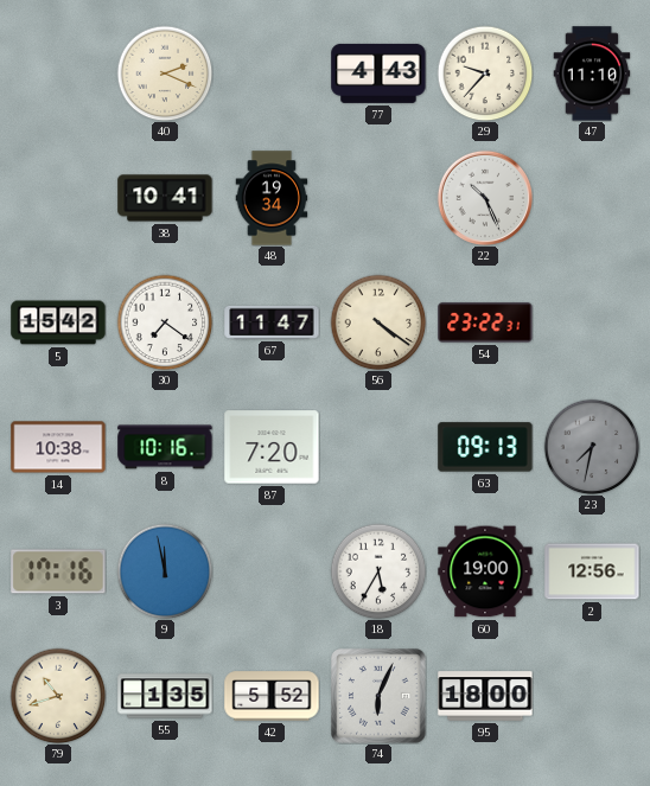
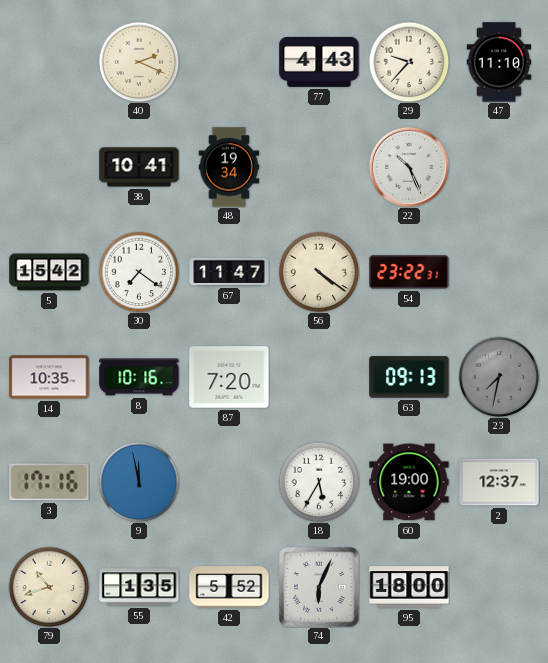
14: 10:38 -> 10:35
2: 12:56 -> 12:37
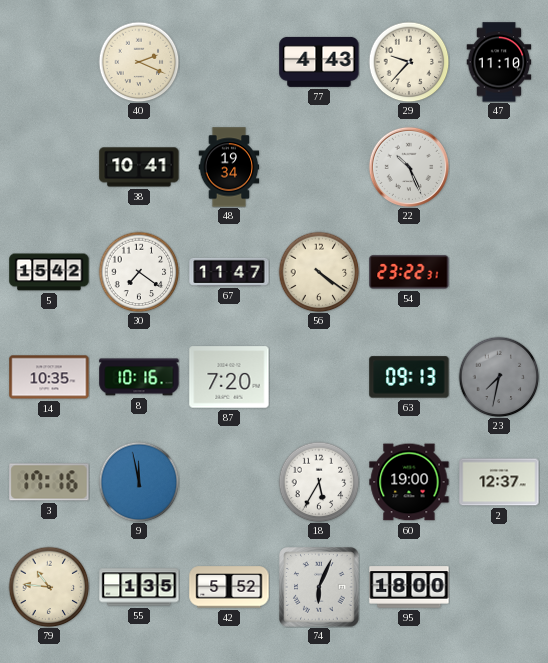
79: 10:42 -> 10:46
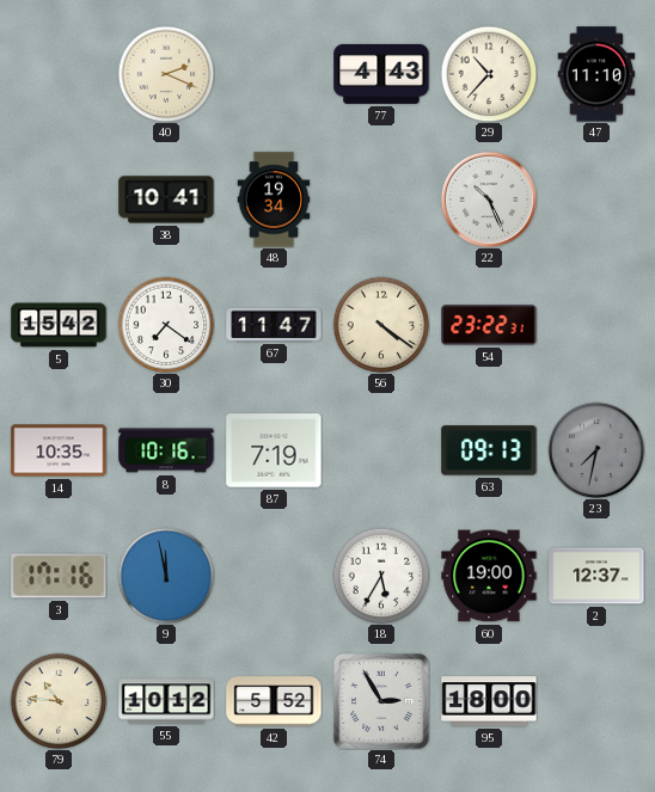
29: 9:37 -> 10:37
87: 7:20 -> 7:19
55: 1:35 -> 10:12
74: 6:04 -> 2:55
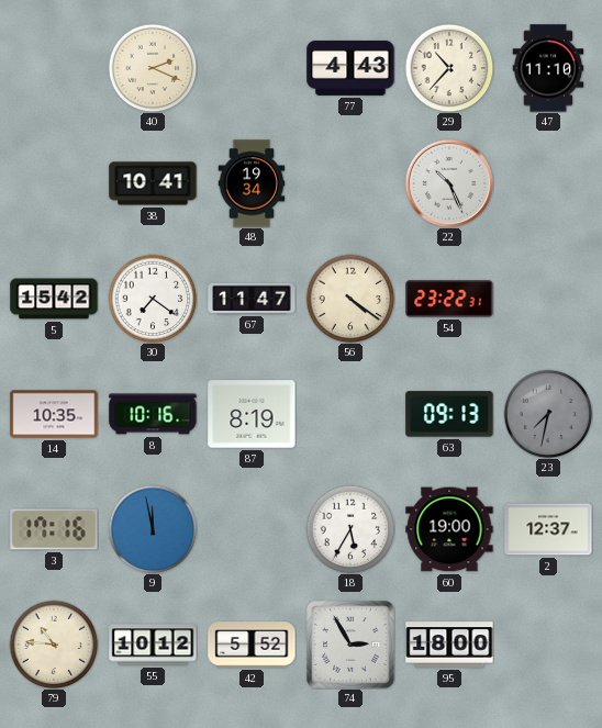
87: 7:19 -> 8:19
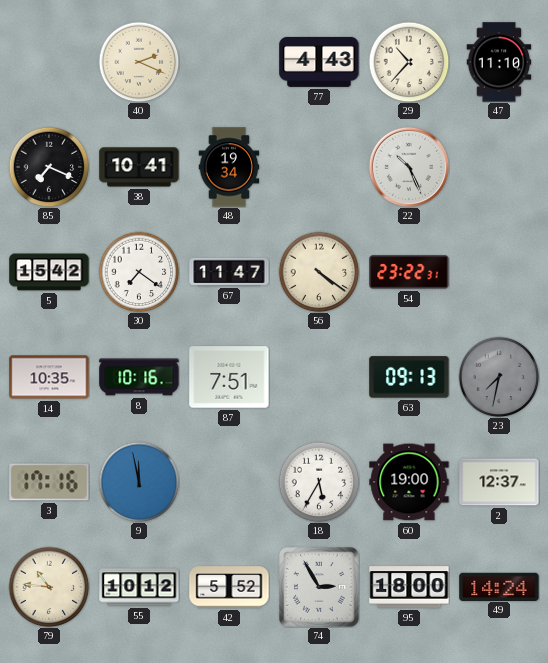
85: none -> 7:19
87: 8:19 -> 7:51
49: none -> 14:24
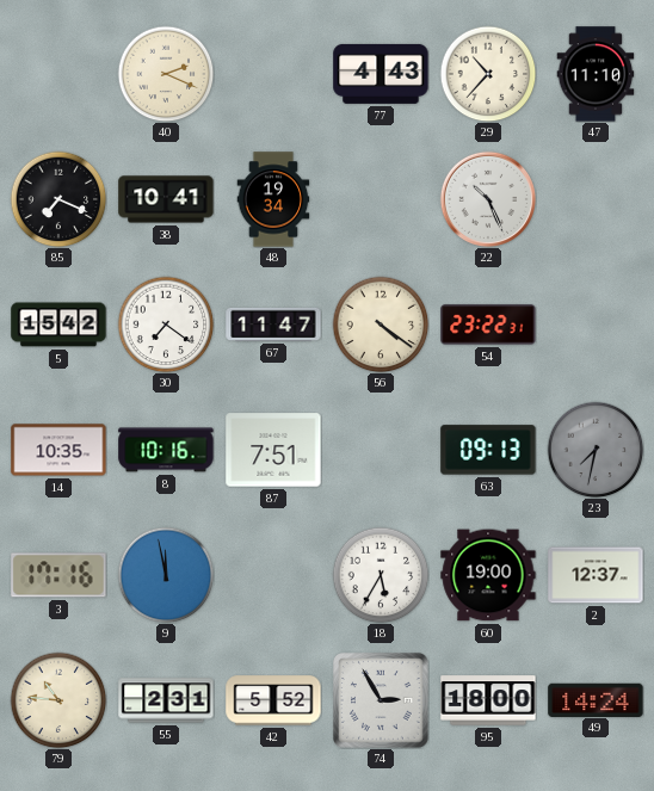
55: 10:12 -> 2:31
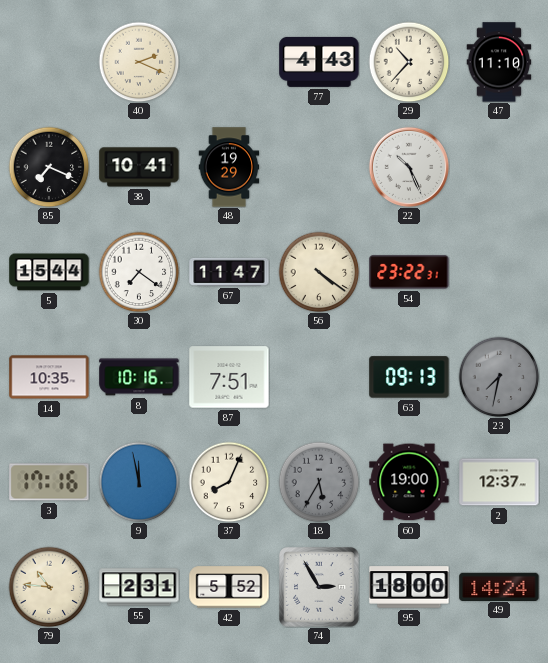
48: 19:34 -> 19:29
5: 15:42 -> 15:44
37: none -> 8:04
18 dial: white -> grey
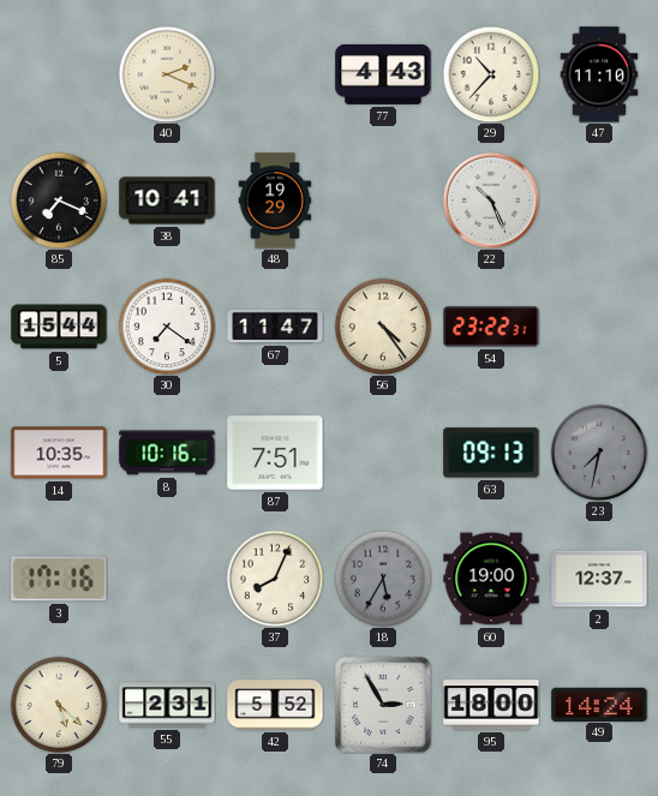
56: 4:21 -> 4:24
9: 11:58 -> none
79: 10:46 -> 5:22
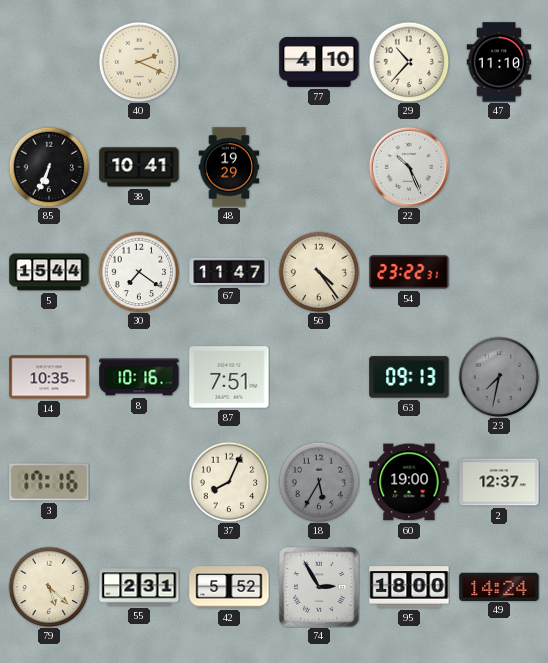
77: 4:43 -> 4:10
85: 7:19 -> 6:34
